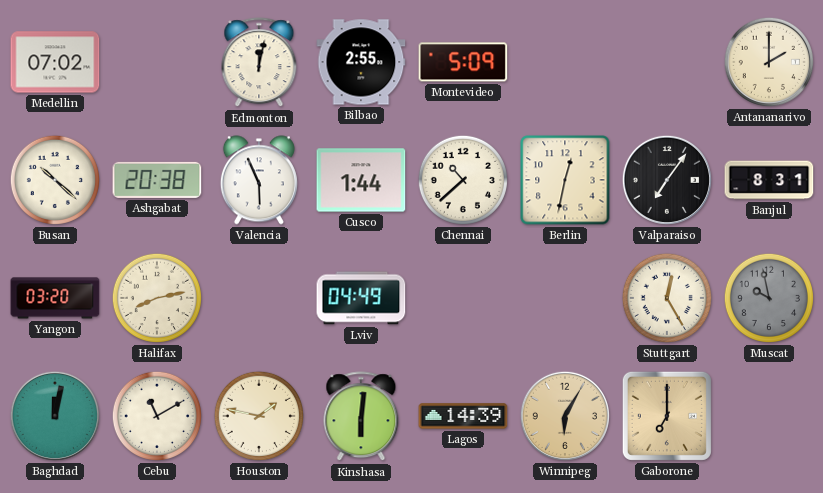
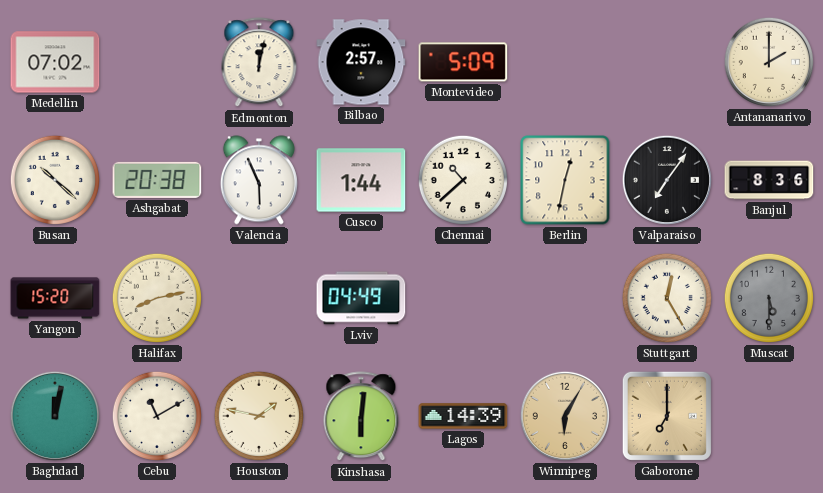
Bilbao: 2:55 -> 2:57
Banjul: 8:31 -> 8:36
Yangon: 03:20 -> 15:20
Muscat: 9:58 -> 5:30
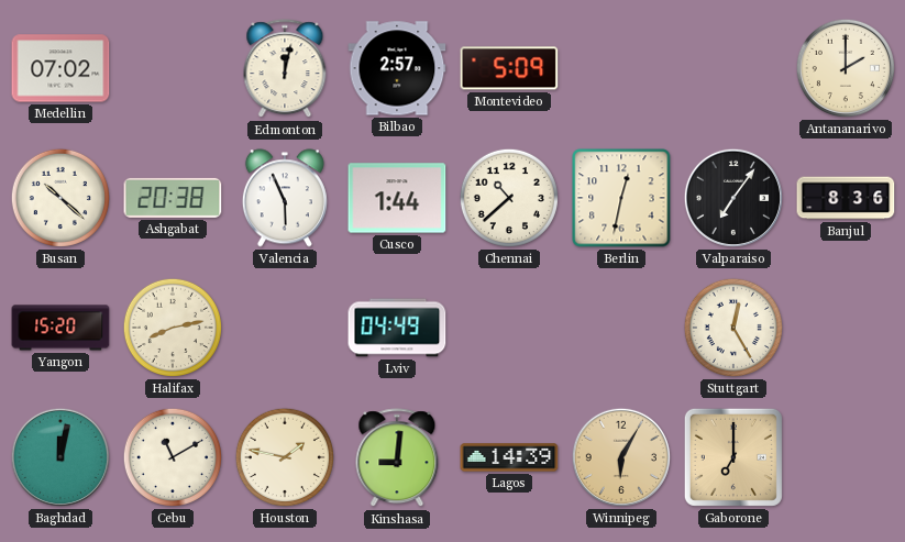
Muscat: 5:30 -> none
Kinshasa: 6:01 -> 9:01
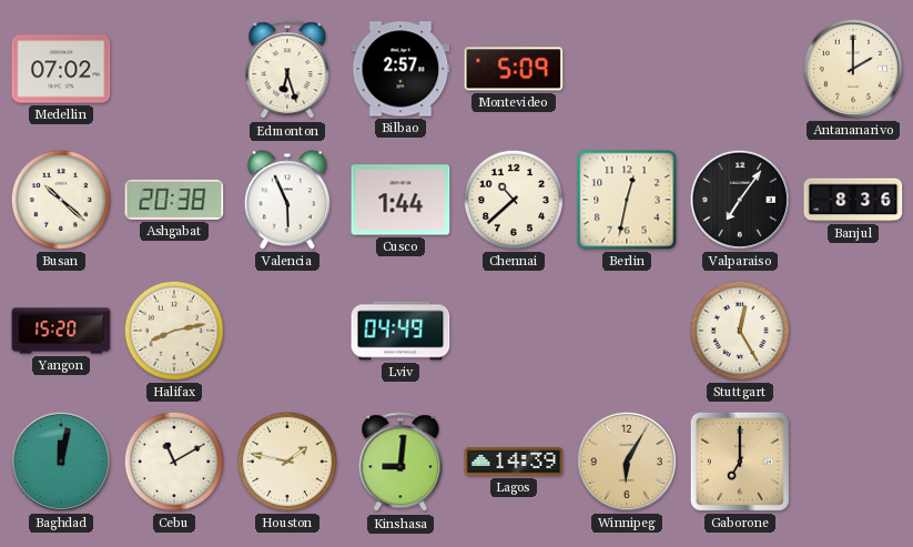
Edmonton: 12:02 -> 6:27
